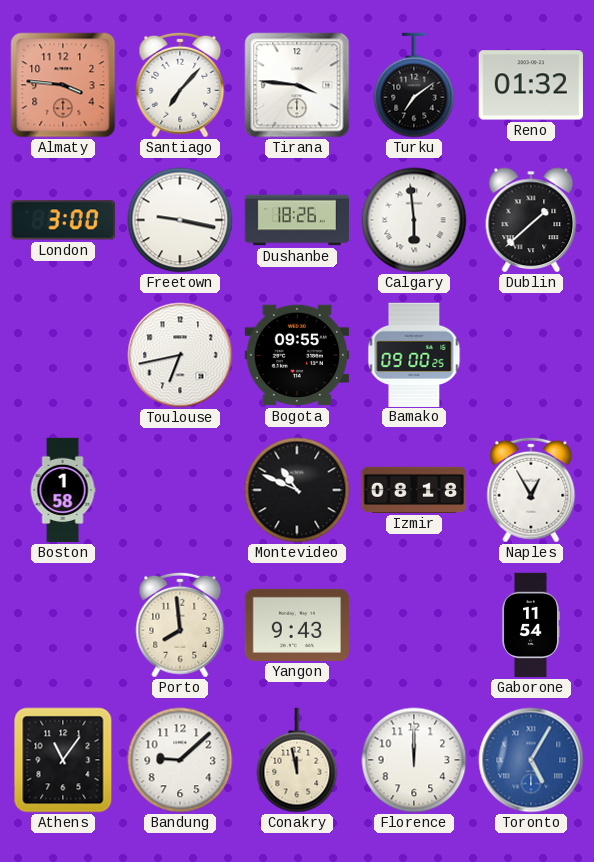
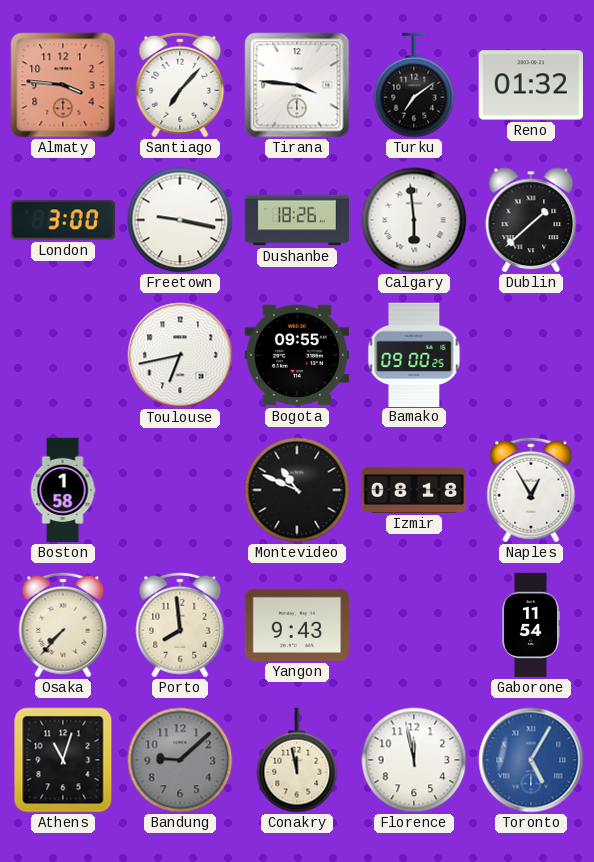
Osaka: none -> 7:37
Athens: 11:06 -> 11:03
Bandung dial: white -> grey
Florence: 12:00 -> 11:58
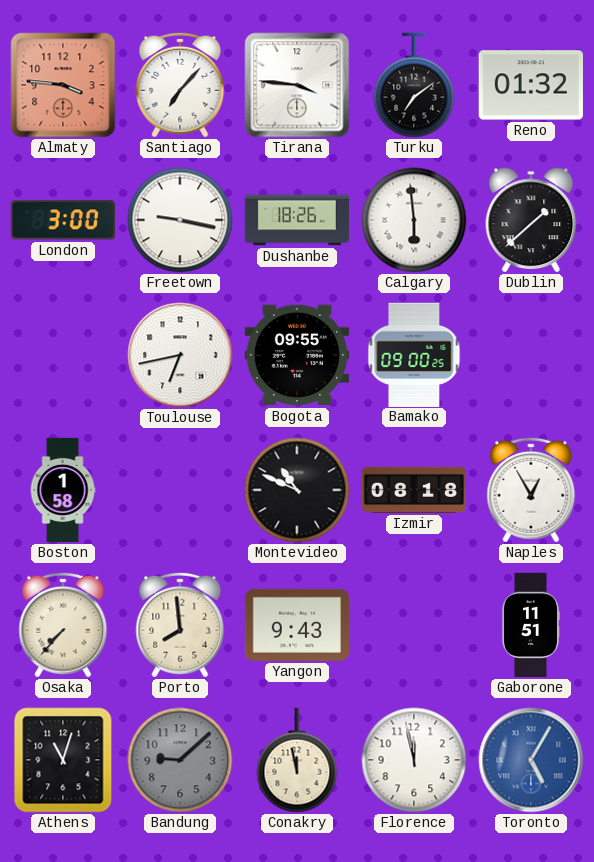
Gaborone: 11:54 -> 11:51
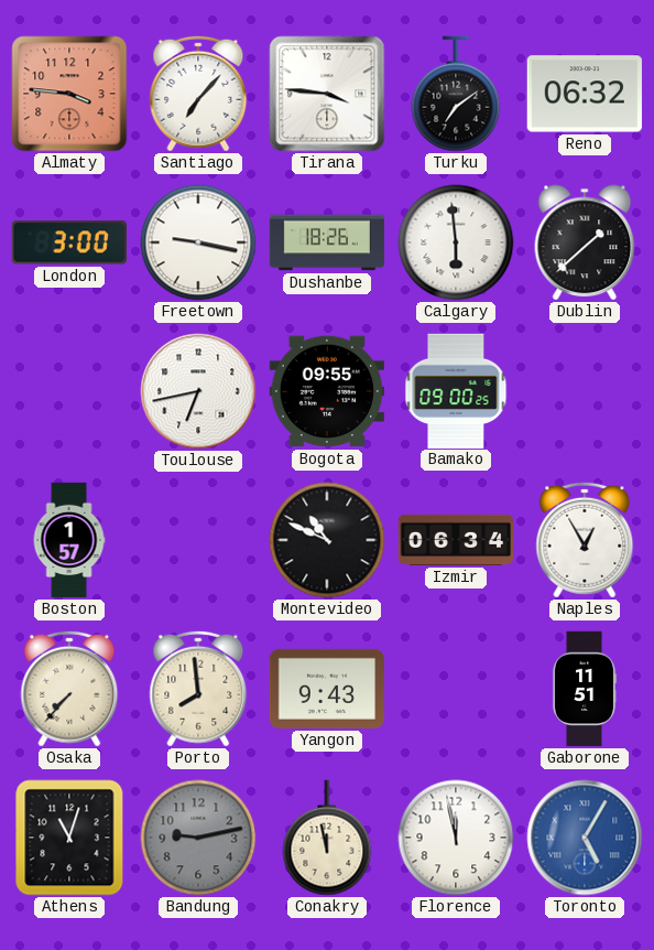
Reno: 01:32 -> 06:32
Boston: 1:58 -> 1:57
Izmir: 08:18 -> 06:34
Bandung: 9:08 -> 9:13
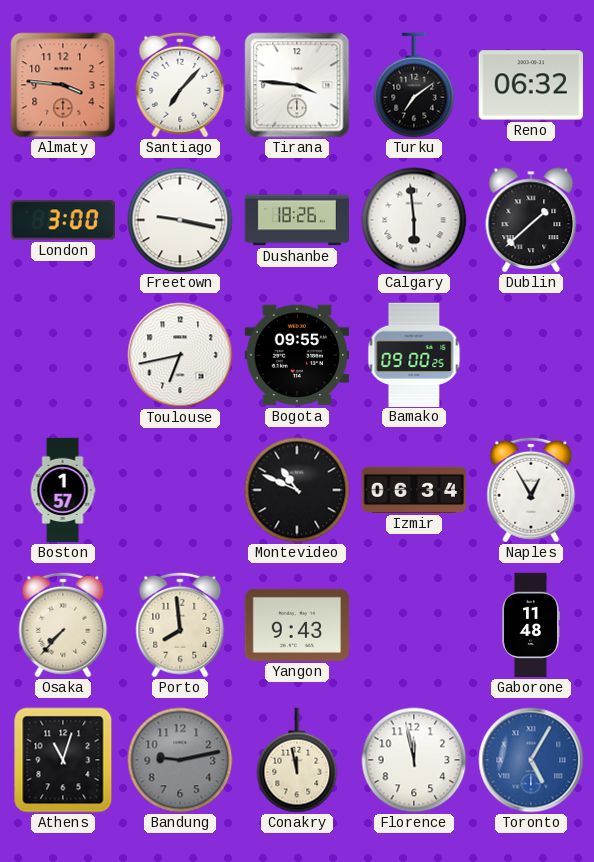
Gaborone: 11:51 -> 11:48
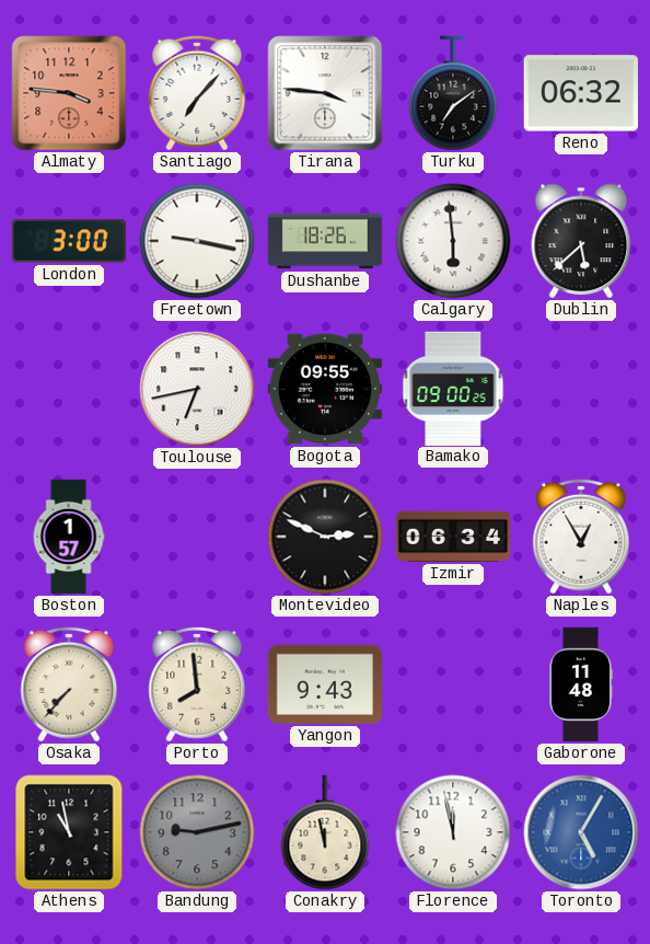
Dublin: 1:38 -> 5:38
Montevideo: 10:49 -> 2:49
Athens: 11:03 -> 10:58
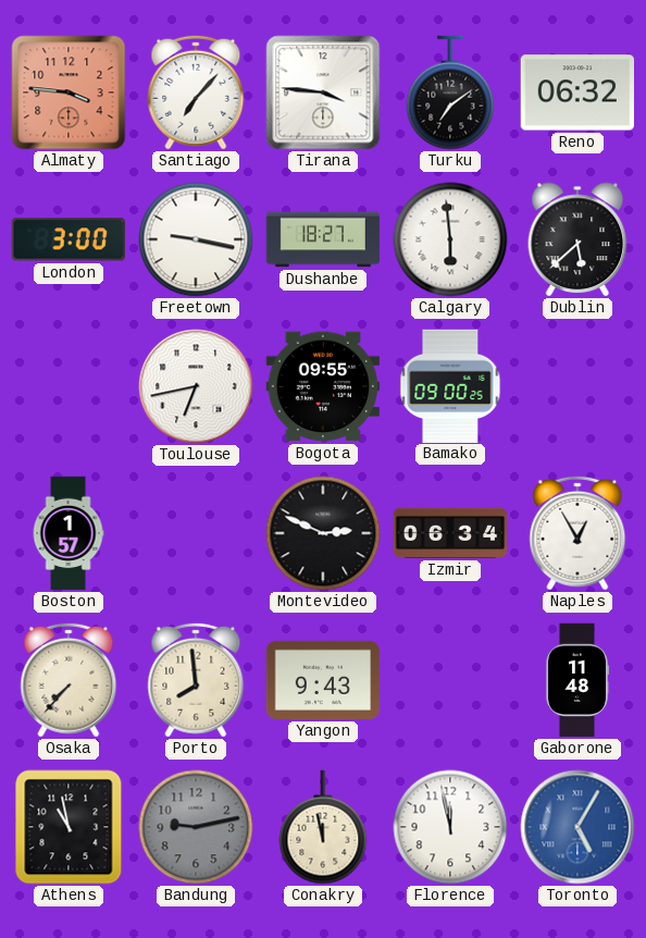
Dushanbe: 18:26 -> 18:27
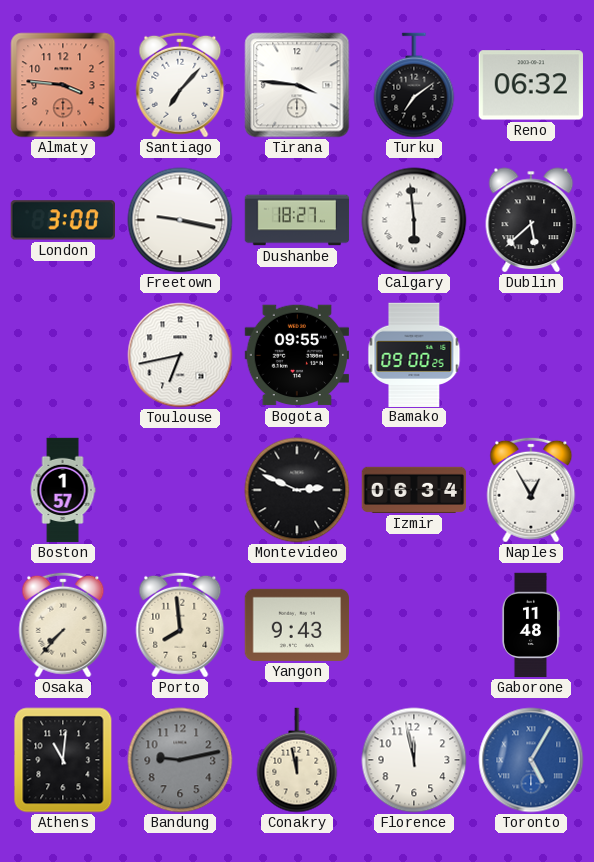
Athens: 10:58 -> 11:01
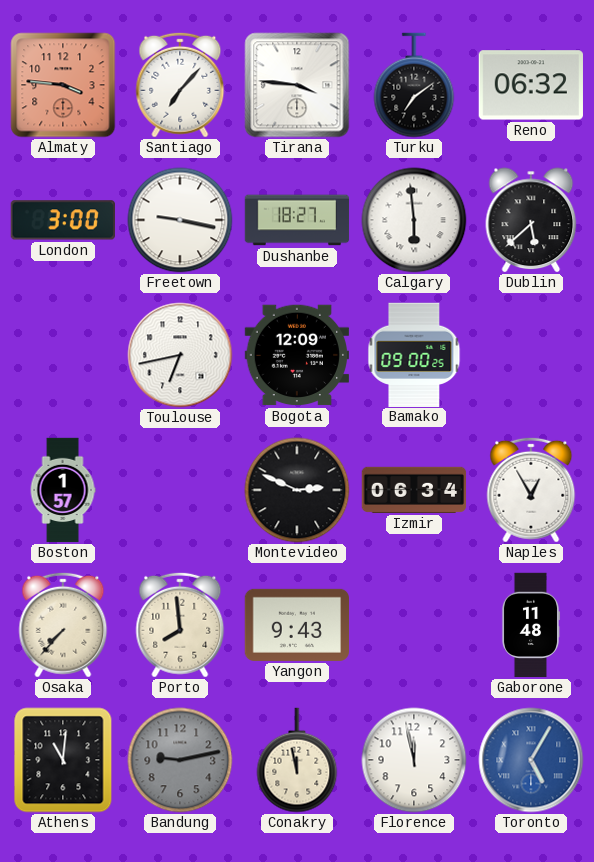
Bogota: 09:55 -> 12:09
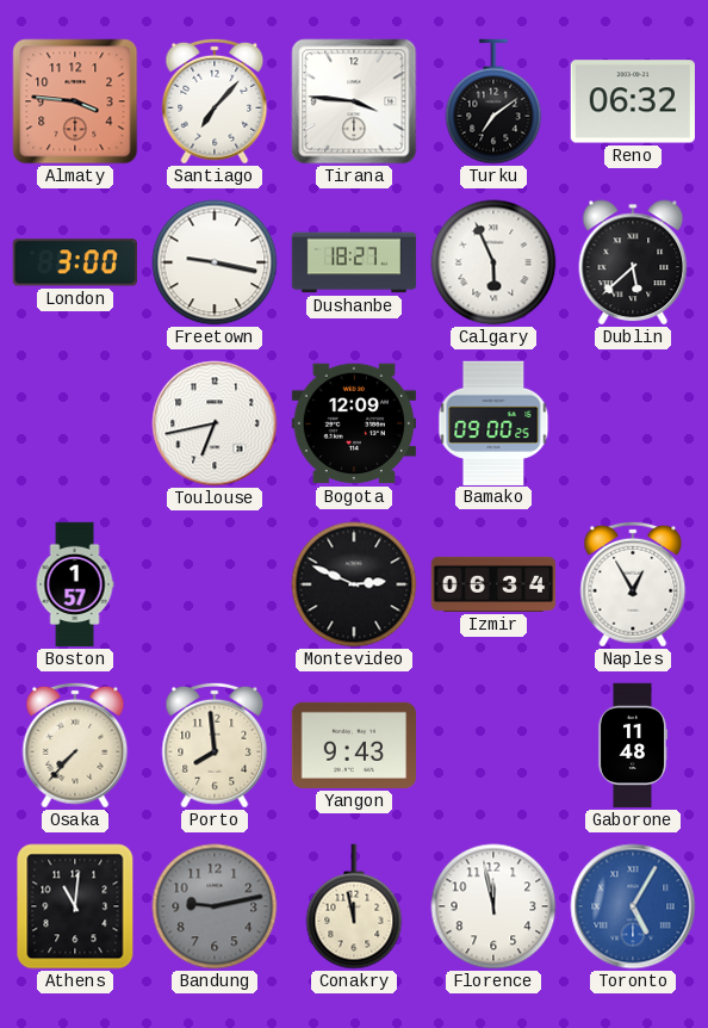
Calgary: 5:59 -> 5:56
